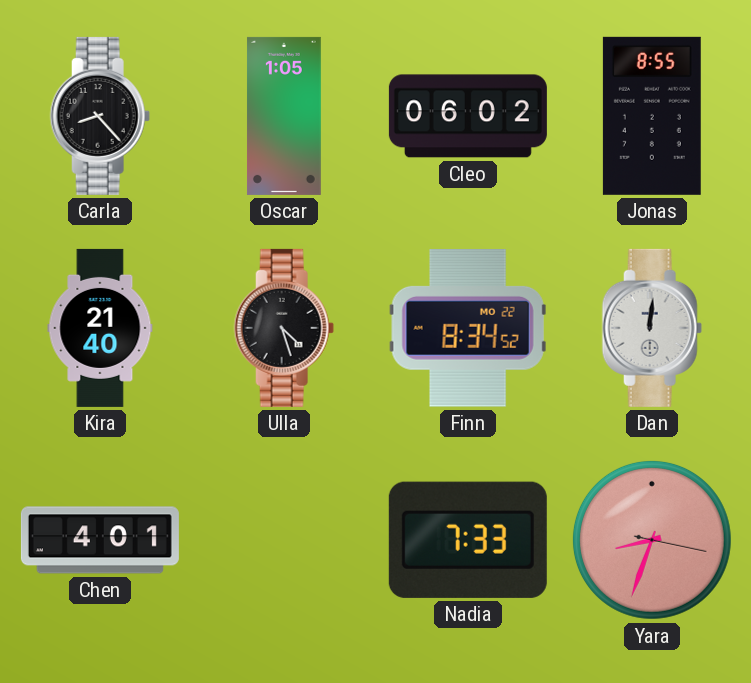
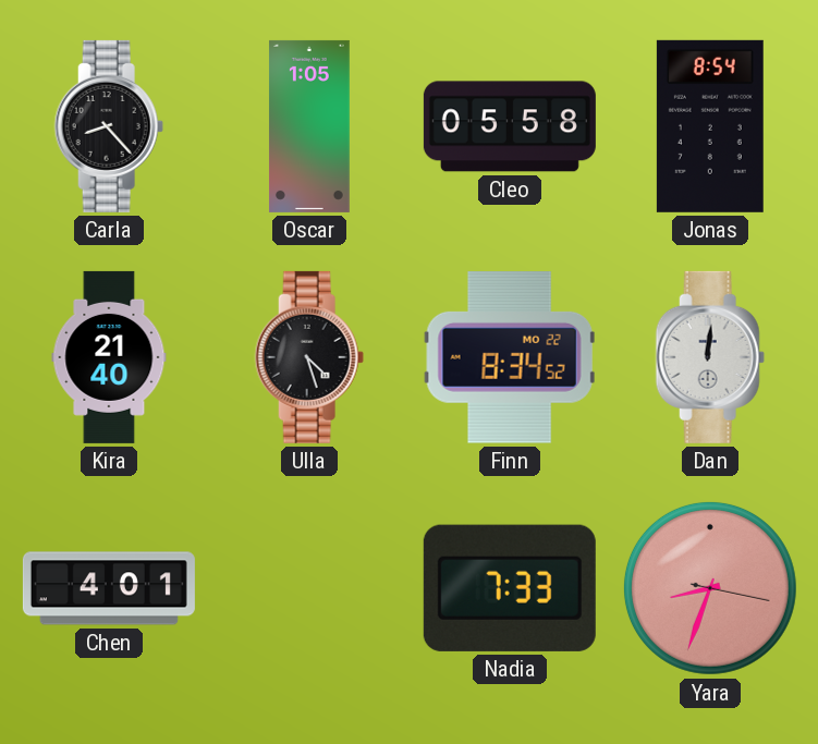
Cleo: 06:02 -> 05:58
Jonas: 8:55 -> 8:54
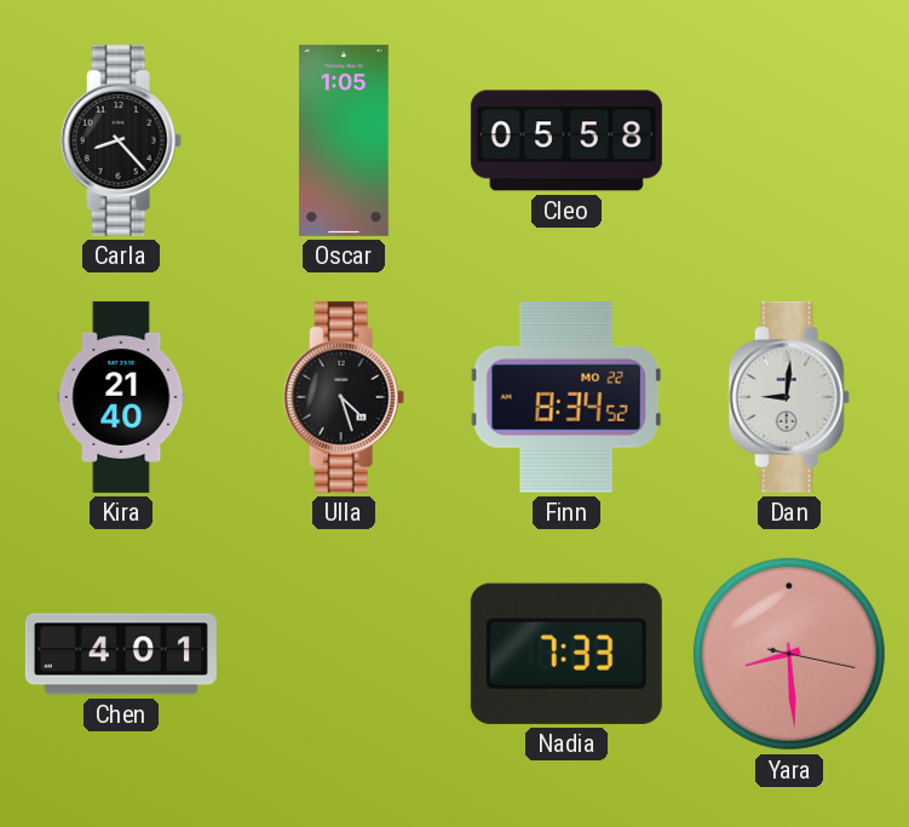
Jonas: 8:54 -> none
Dan: 12:01 -> 9:01
Yara: 8:33 -> 8:29
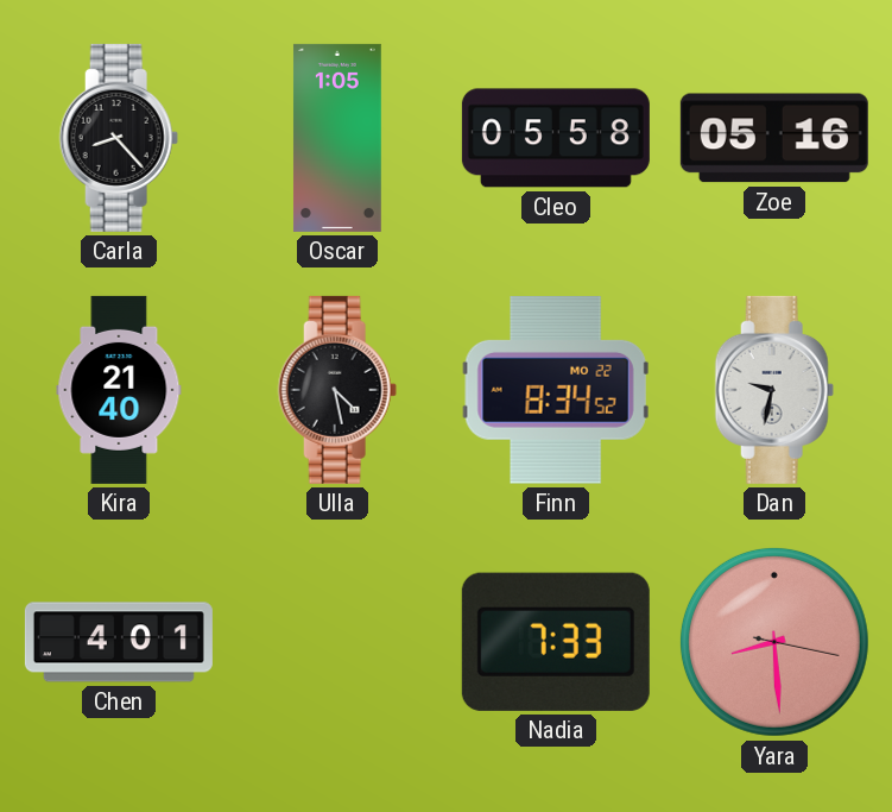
Zoe: none -> 05:16
Ulla: 4:27 -> 4:28
Dan: 9:01 -> 9:32
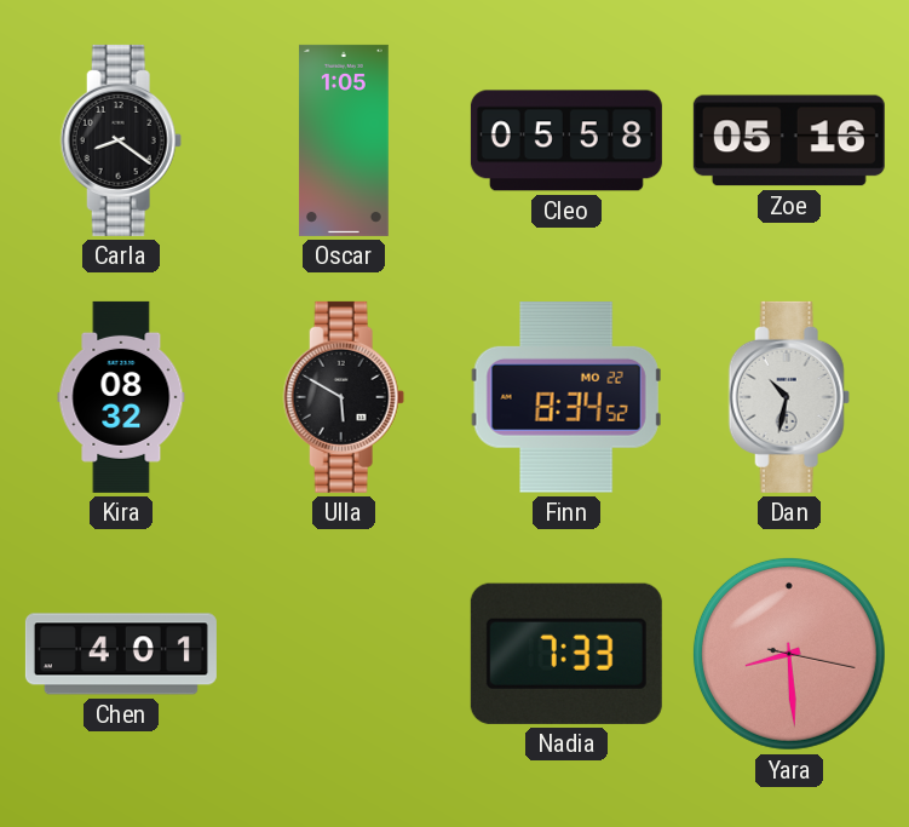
Carla: 8:23 -> 8:21
Kira: 21:40 -> 08:32
Ulla: 4:28 -> 5:50
Dan: 9:32 -> 10:32
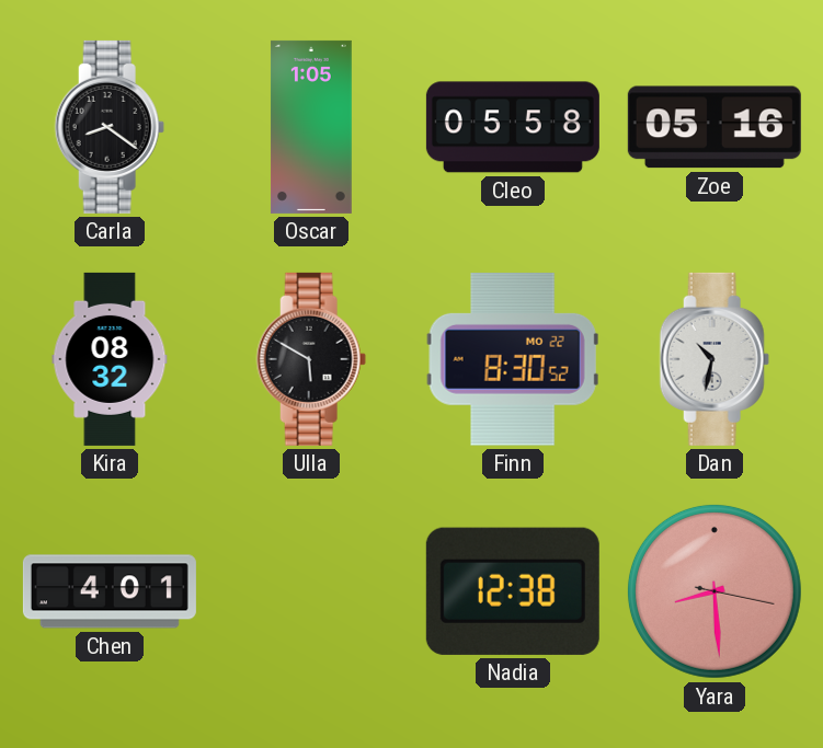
Finn: 8:34 -> 8:30
Nadia: 7:33 -> 12:38
